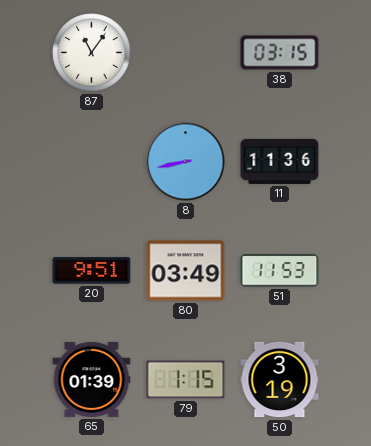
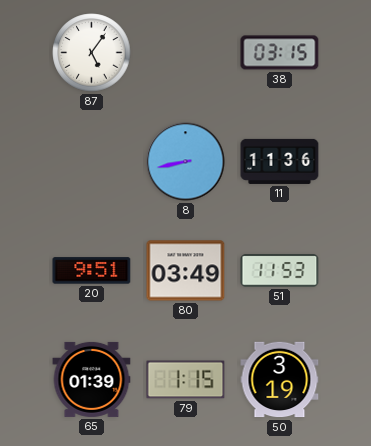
87: 11:06 -> 5:06
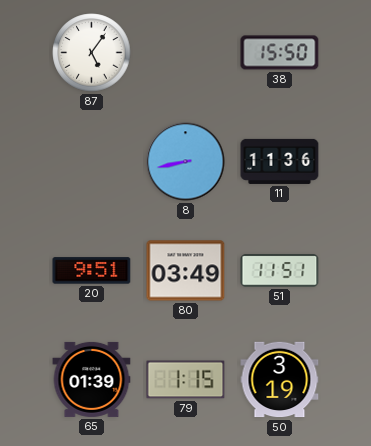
38: 03:15 -> 15:50
51: 11:53 -> 11:51
